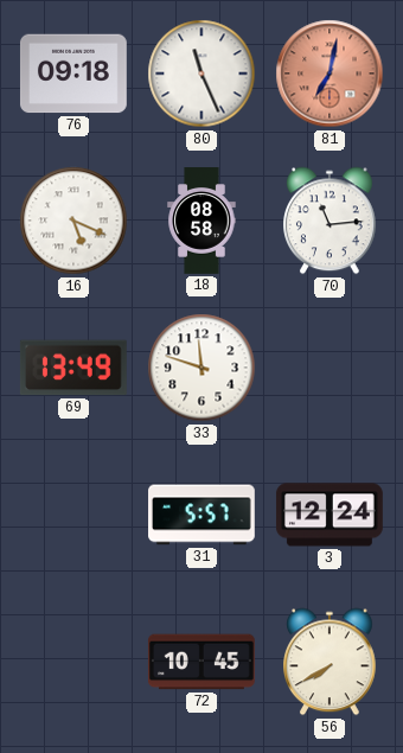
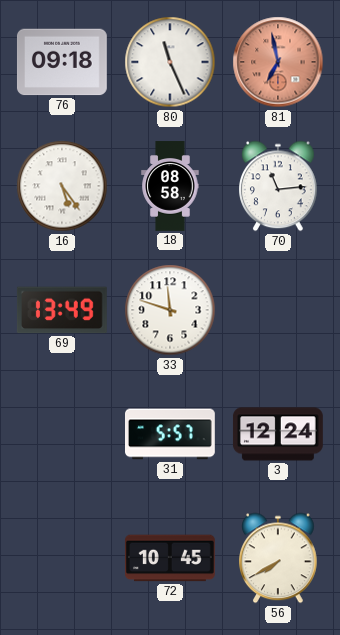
81: 7:02 -> 6:58
16: 5:19 -> 5:24
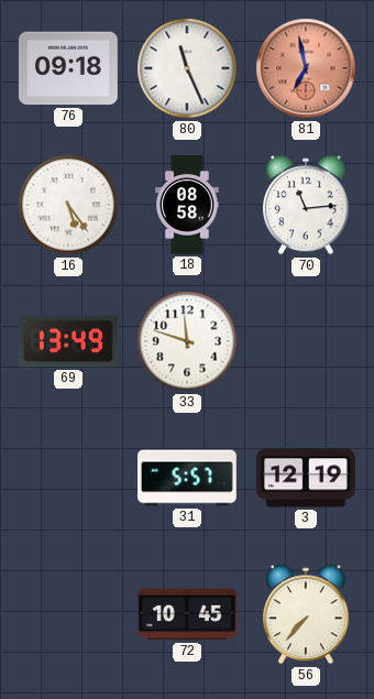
3: 12:24 -> 12:19
56: 7:40 -> 7:37
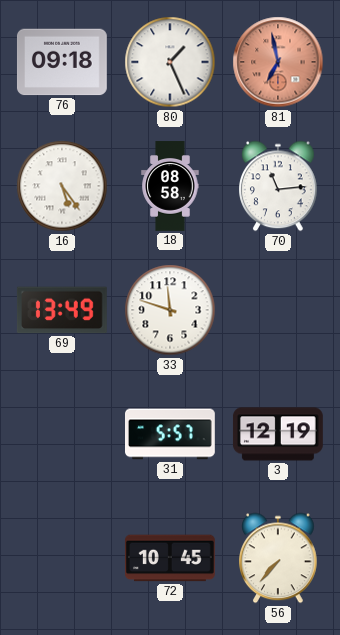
80: 11:26 -> 1:26
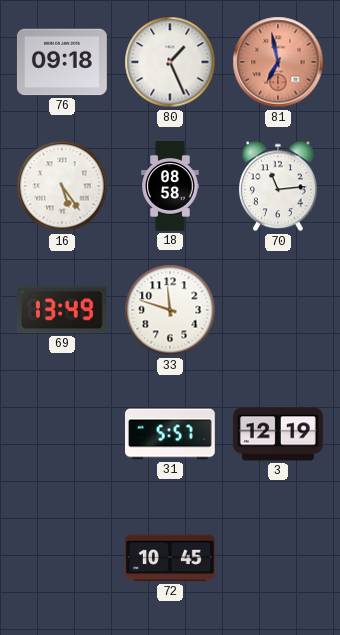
56: 7:37 -> none
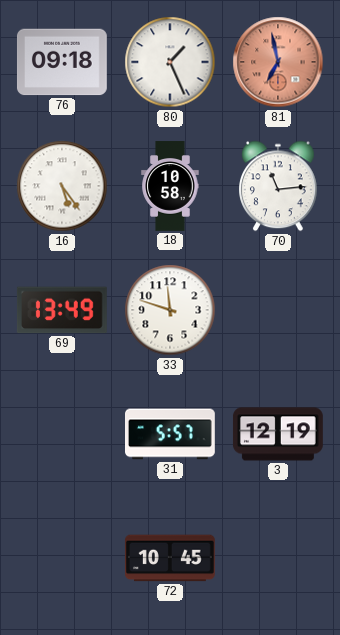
18: 08:58 -> 10:58
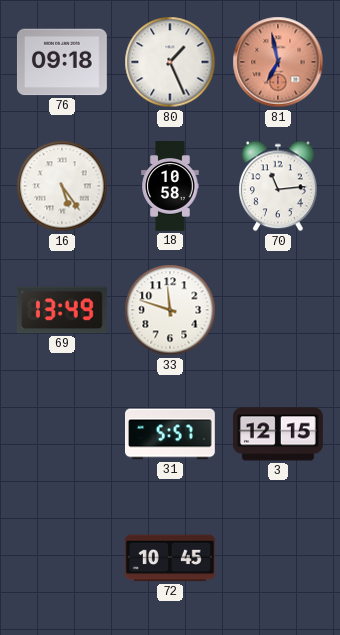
3: 12:19 -> 12:15
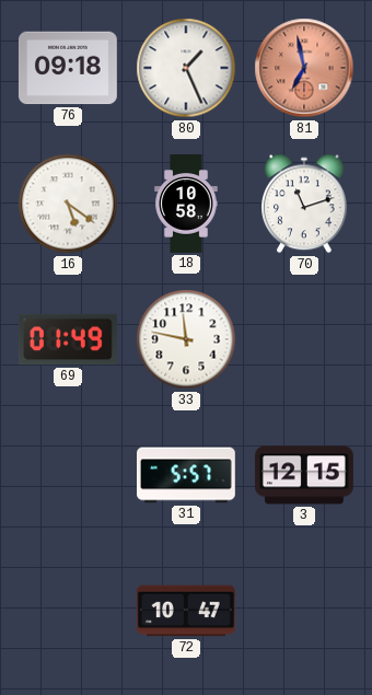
16: 5:24 -> 5:21
70: 11:14 -> 11:12
69: 13:49 -> 01:49
33: 11:48 -> 11:47
72: 10:45 -> 10:47
